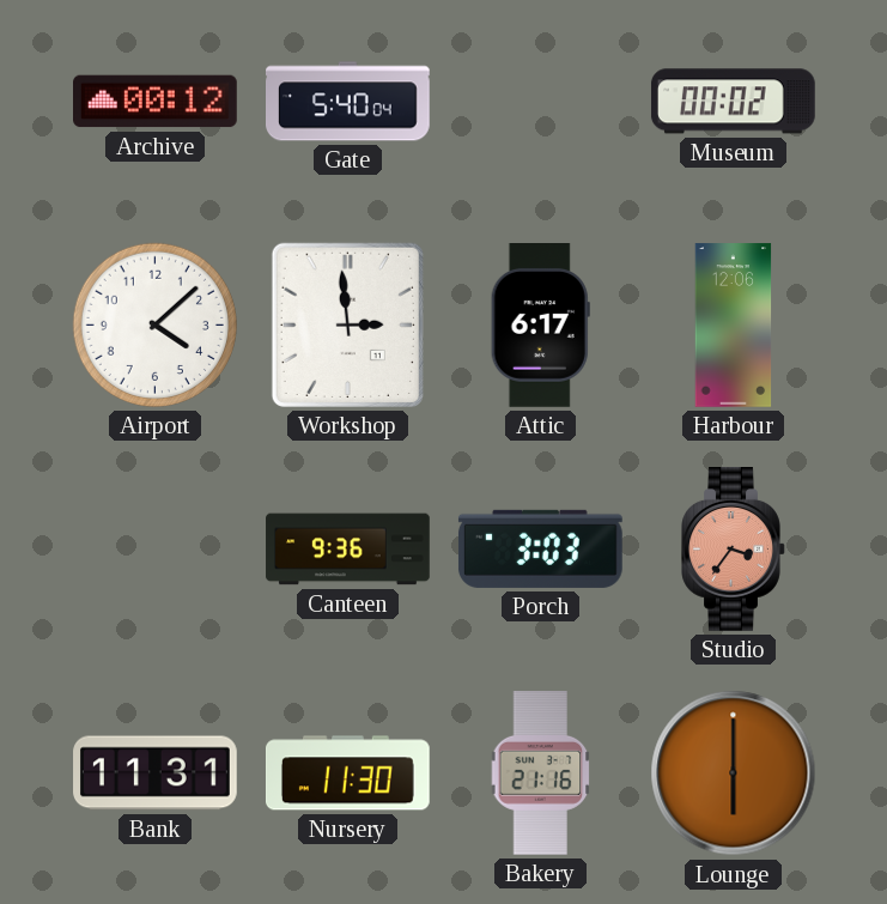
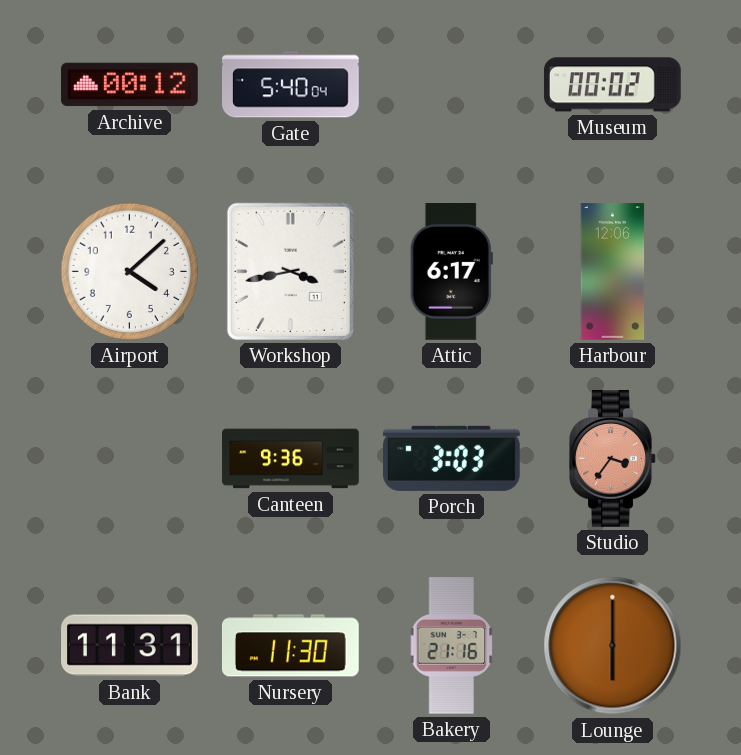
Workshop: 2:59 -> 3:43
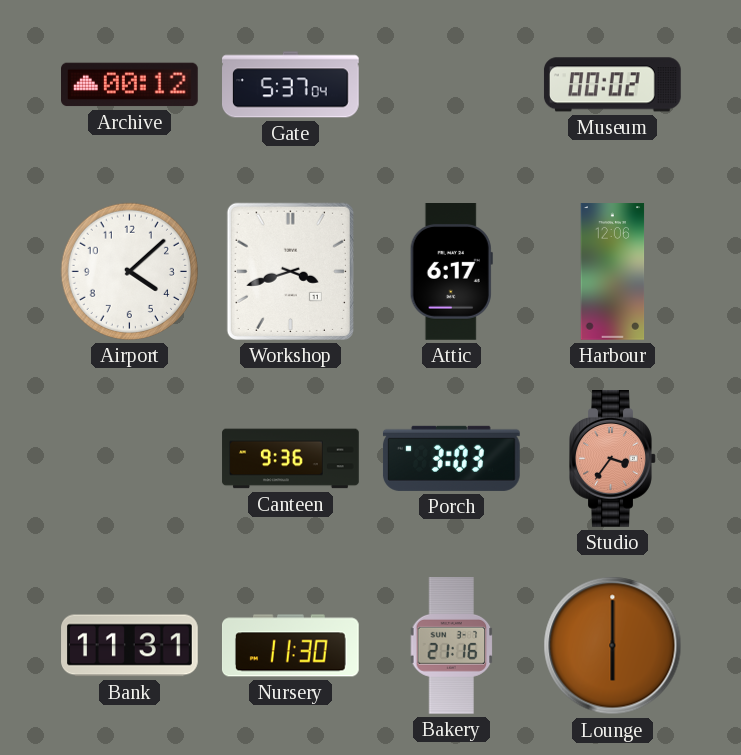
Gate: 5:40 -> 5:37
Workshop: 3:43 -> 3:42
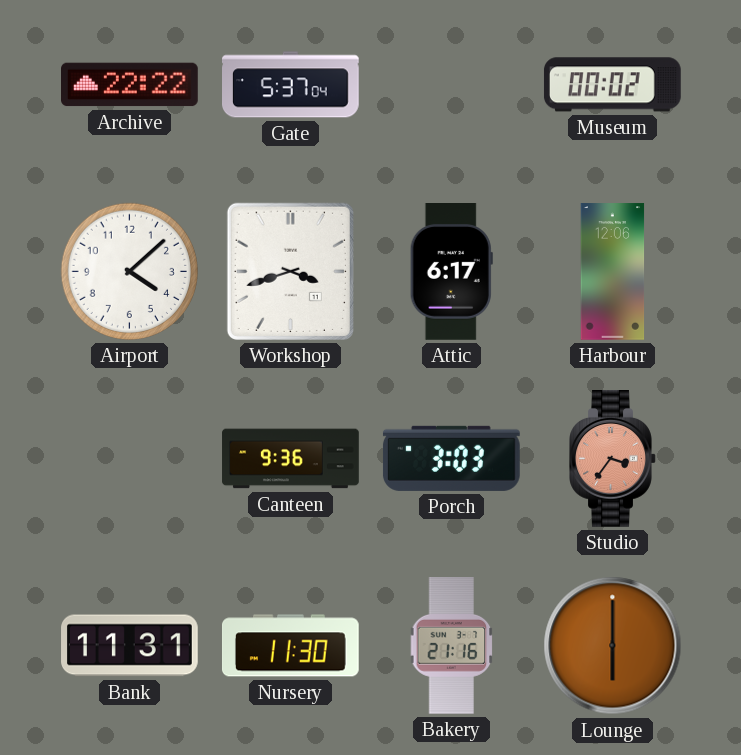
Archive: 00:12 -> 22:22
